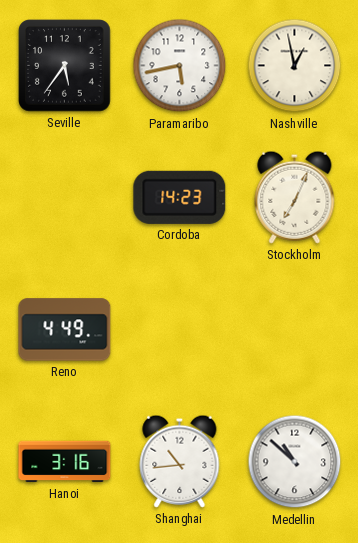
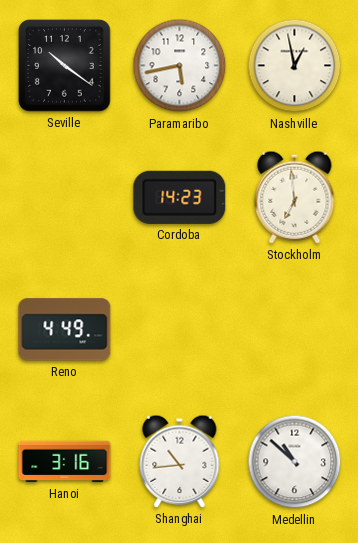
Seville: 5:36 -> 10:21
Stockholm: 7:04 -> 6:59
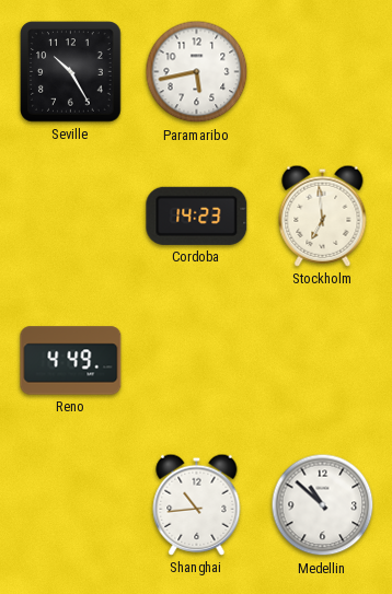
Seville: 10:21 -> 10:25
Nashville: 12:58 -> none
Hanoi: 3:16 -> none
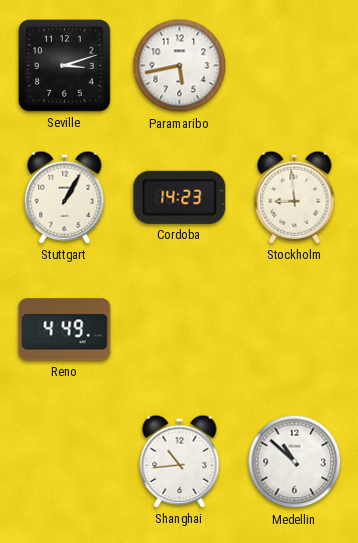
Seville: 10:25 -> 3:12
Stuttgart: none -> 1:05
Stockholm: 6:59 -> 8:59
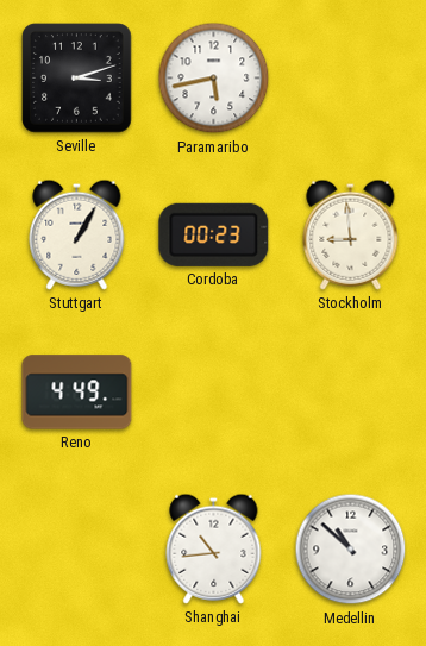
Cordoba: 14:23 -> 00:23
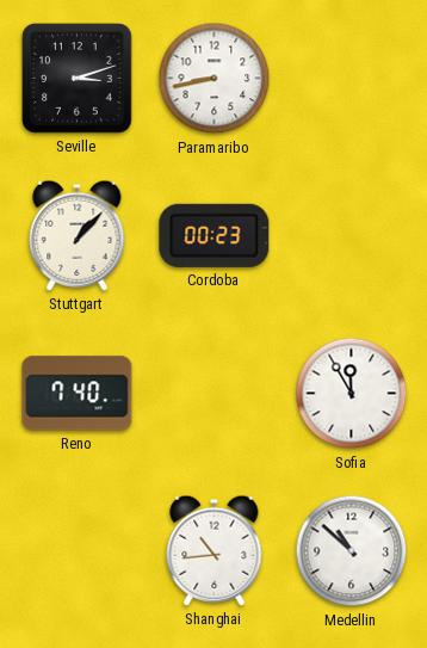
Paramaribo: 5:43 -> 8:43
Stuttgart: 1:05 -> 1:07
Stockholm: 8:59 -> none
Reno: 4:49 -> 7:40
Sofia: none -> 11:55
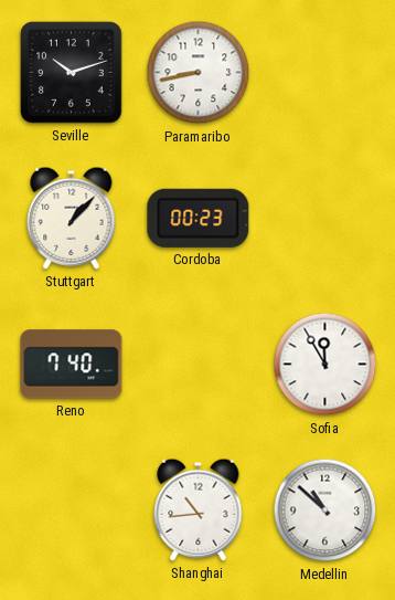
Seville: 3:12 -> 10:12
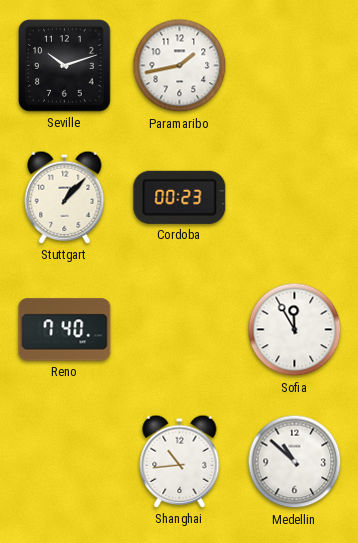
Paramaribo: 8:43 -> 1:43
